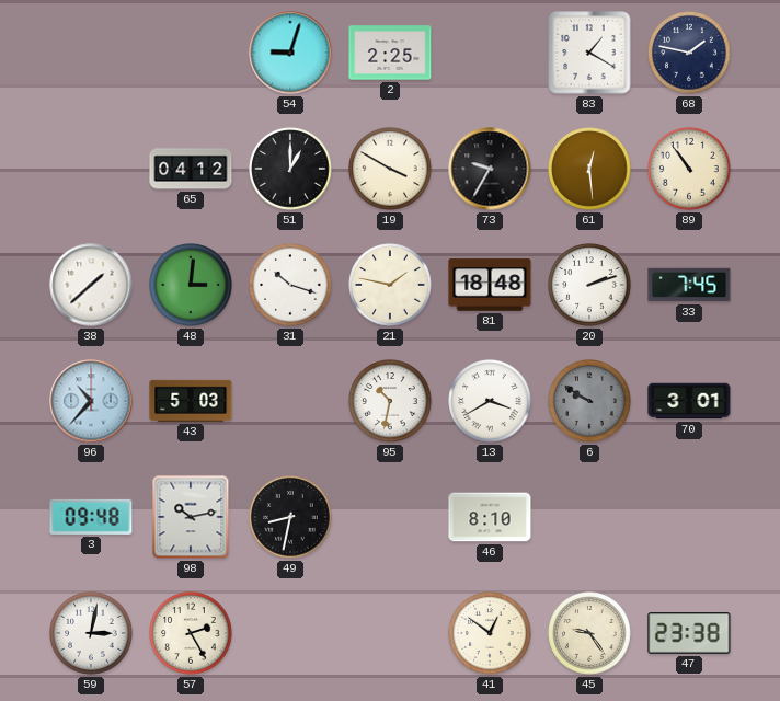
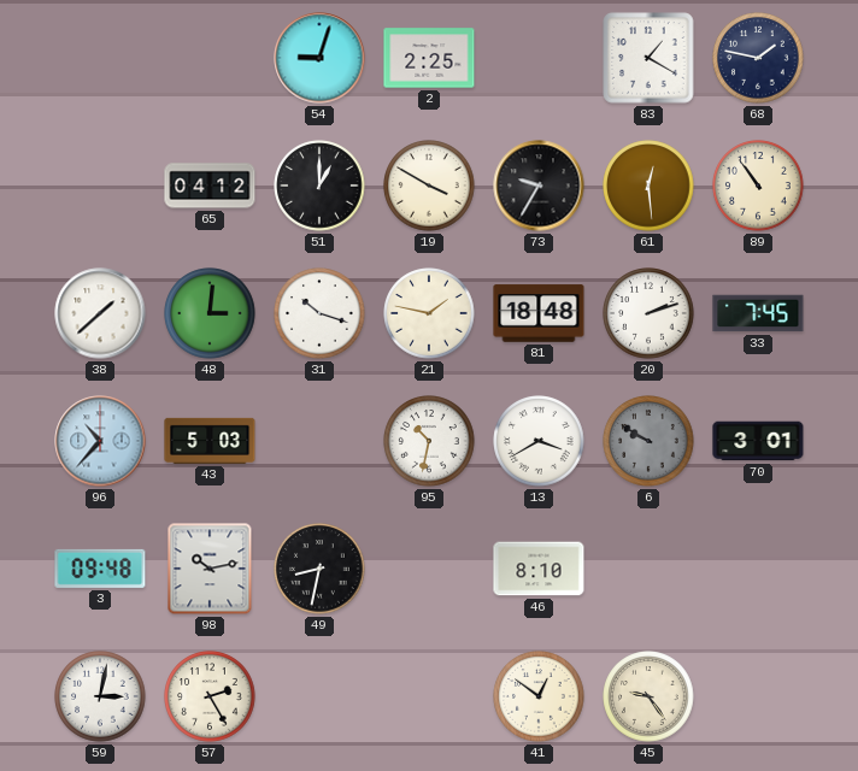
47: 23:38 -> none
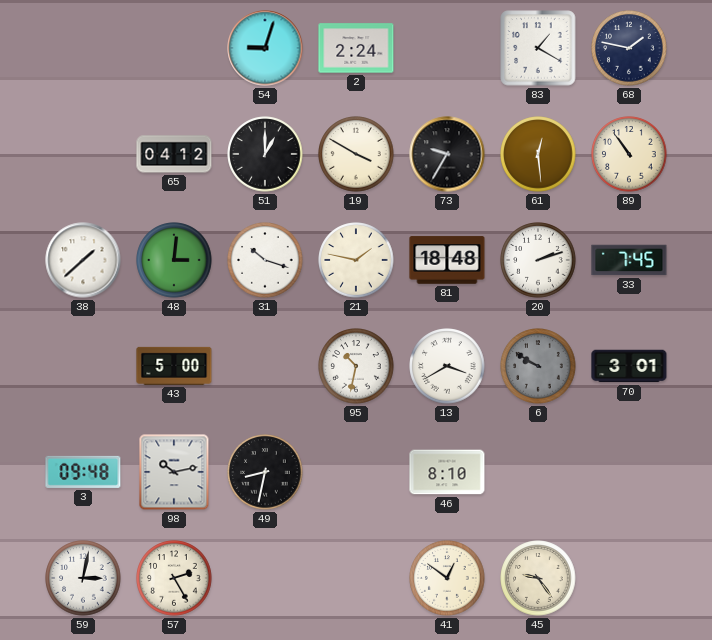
2: 2:25 -> 2:24
96: 10:37 -> none
43: 5:03 -> 5:00
